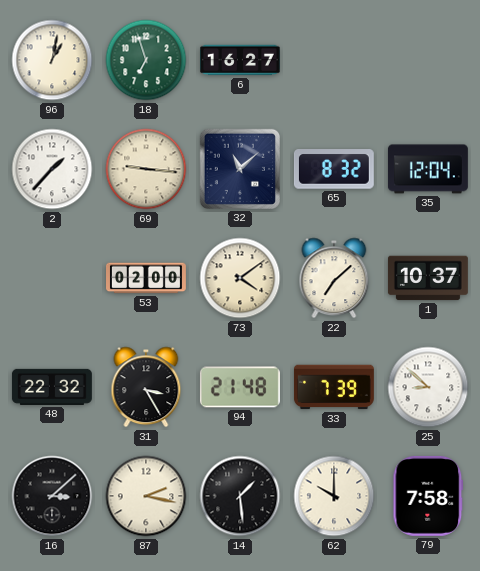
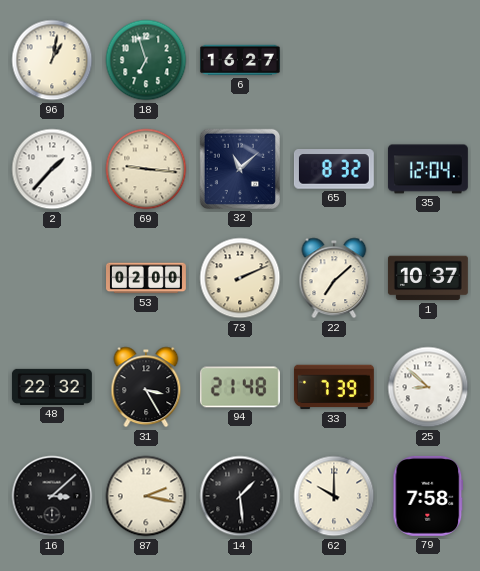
73: 4:09 -> 2:11
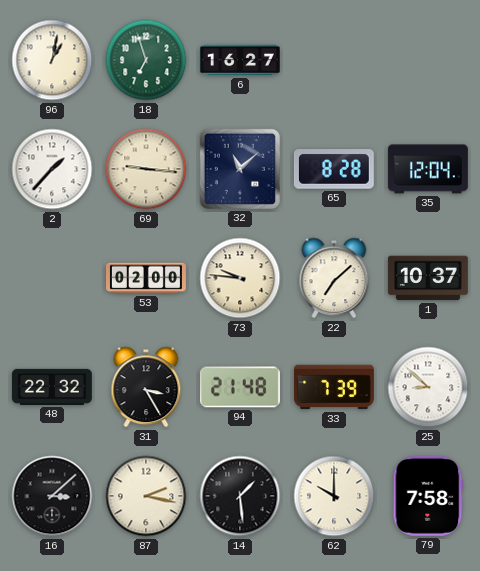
65: 8:32 -> 8:28
73: 2:11 -> 9:46
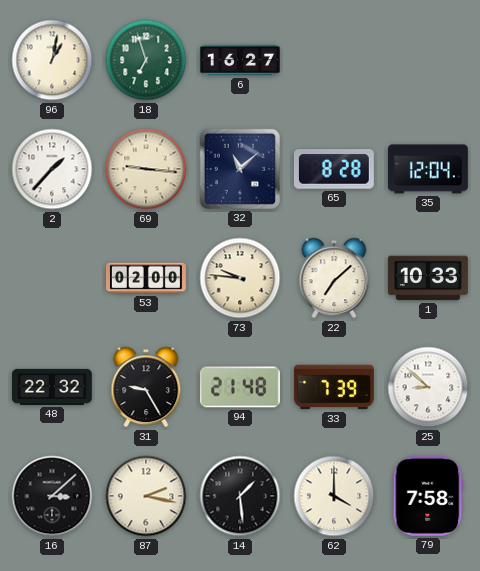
1: 10:37 -> 10:33
31: 3:25 -> 9:25
62: 10:00 -> 4:00
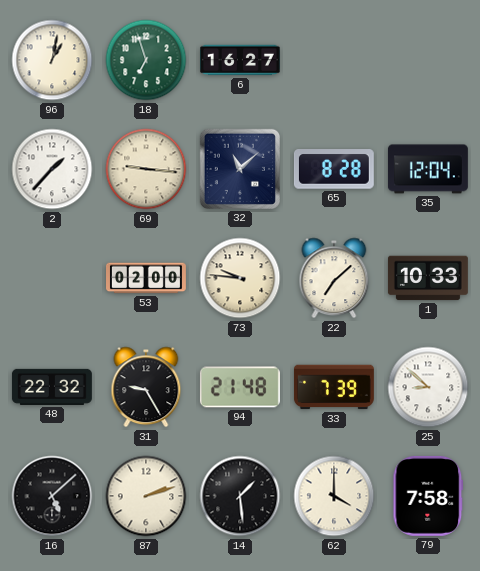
16: 3:08 -> 5:08
87: 2:17 -> 2:12
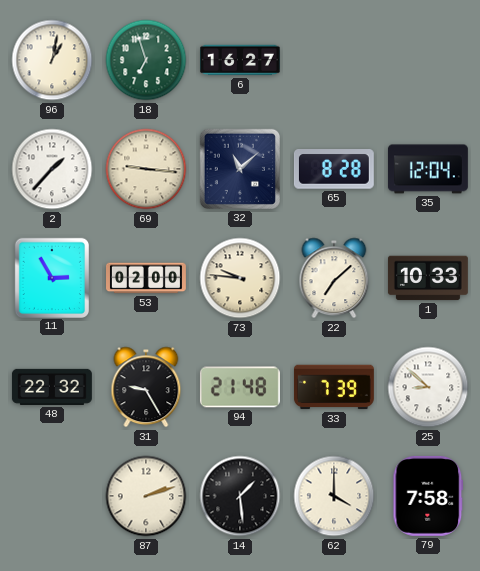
11: none -> 2:55
16: 5:08 -> none
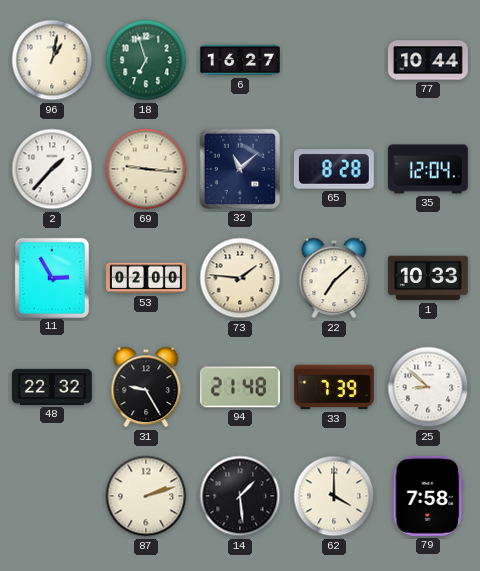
77: none -> 10:44
73: 9:46 -> 1:46
